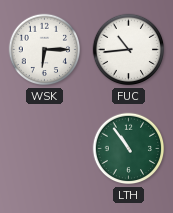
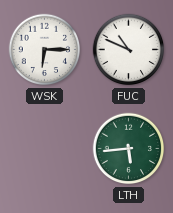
FUC: 10:44 -> 10:49
LTH: 10:54 -> 5:44
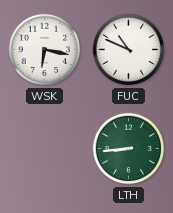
WSK: 6:15 -> 6:17
LTH: 5:44 -> 8:44
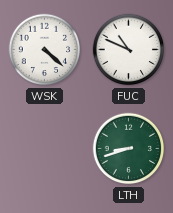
WSK: 6:17 -> 4:22
LTH: 8:44 -> 8:42
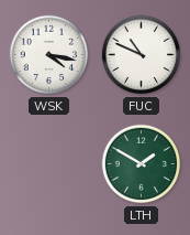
WSK: 4:22 -> 4:17
LTH: 8:42 -> 1:50
